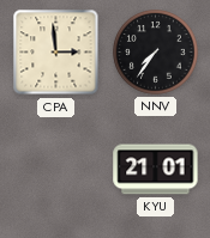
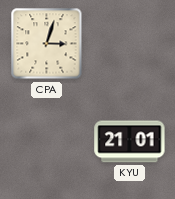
CPA: 2:59 -> 3:03
NNV: 7:36 -> none
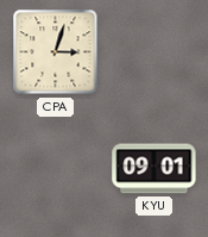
KYU: 21:01 -> 09:01
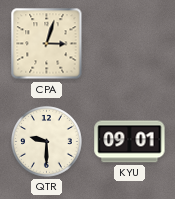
QTR: none -> 9:30
